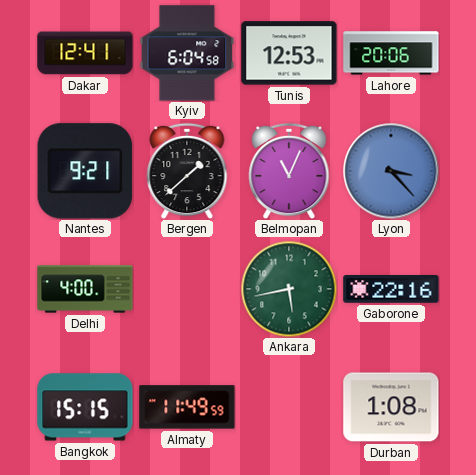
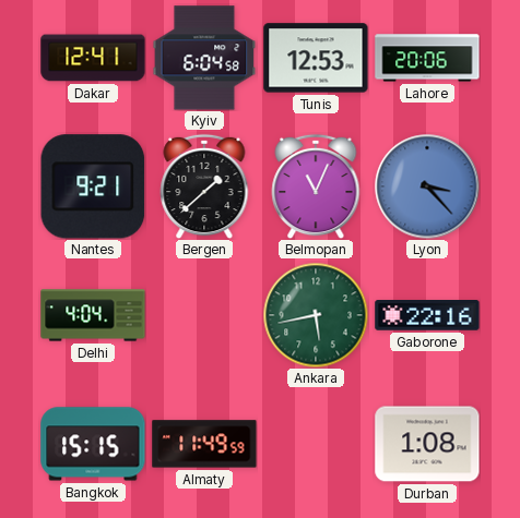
Delhi: 4:00 -> 4:04
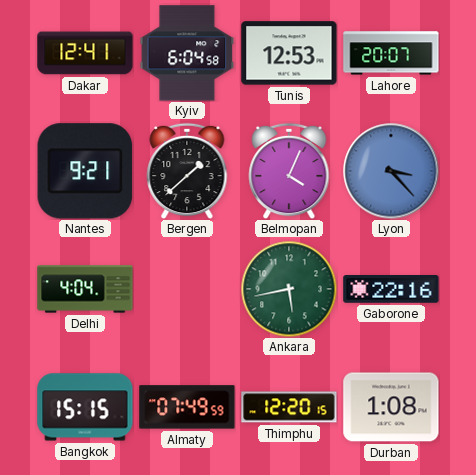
Lahore: 20:06 -> 20:07
Belmopan: 11:04 -> 4:04
Almaty: 11:49 -> 07:49
Thimphu: none -> 12:20
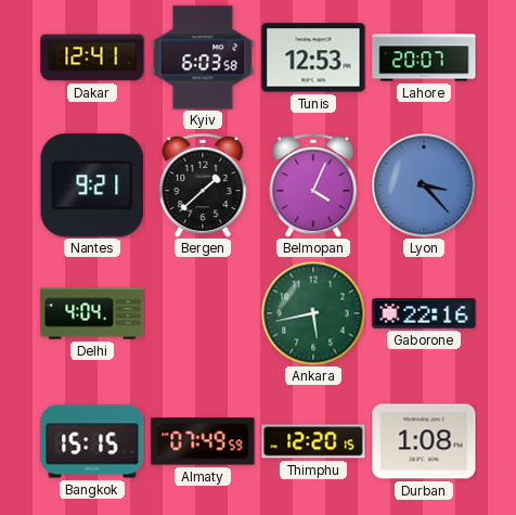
Kyiv: 6:04 -> 6:03
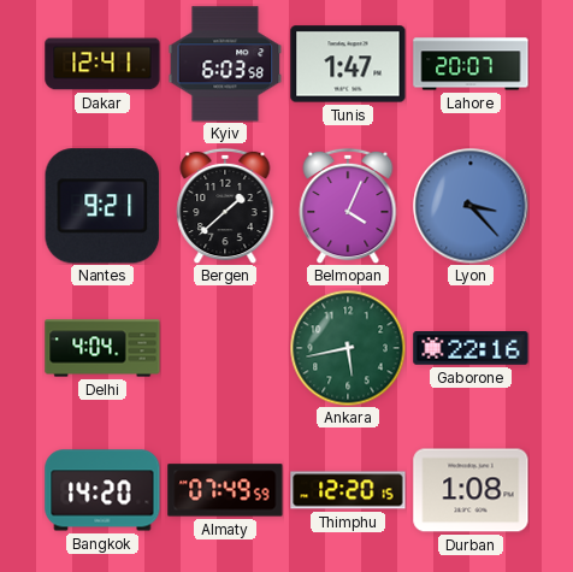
Tunis: 12:53 -> 1:47
Bangkok: 15:15 -> 14:20
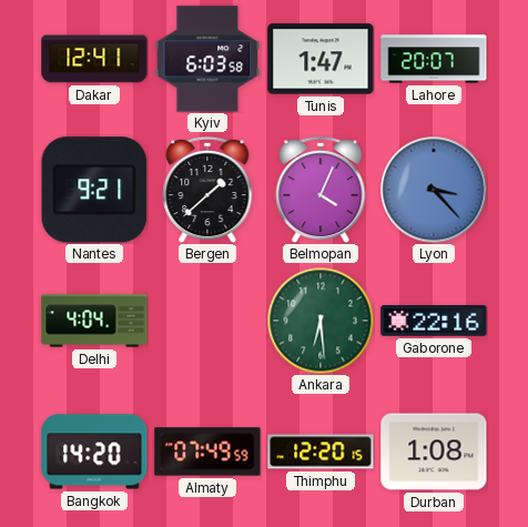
Ankara: 5:43 -> 6:29
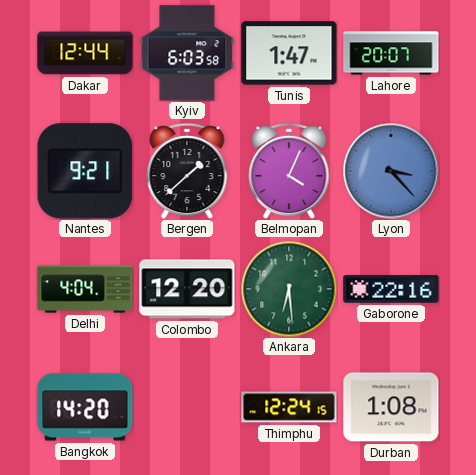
Dakar: 12:41 -> 12:44
Colombo: none -> 12:20
Almaty: 07:49 -> none
Thimphu: 12:20 -> 12:24
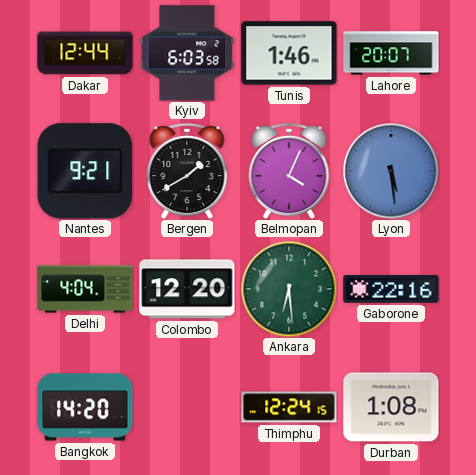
Tunis: 1:47 -> 1:46
Bergen: 1:38 -> 1:40
Lyon: 3:23 -> 5:29
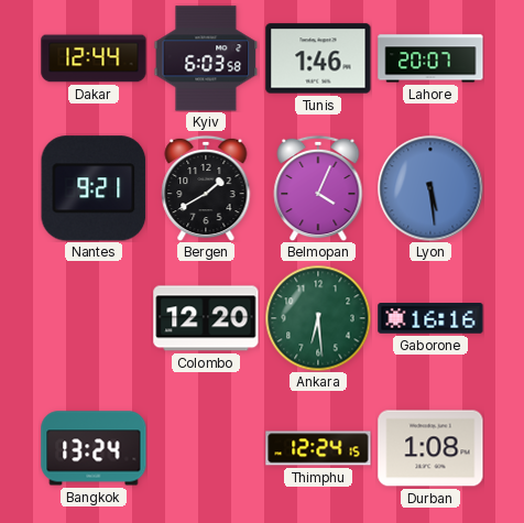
Delhi: 4:04 -> none
Gaborone: 22:16 -> 16:16
Bangkok: 14:20 -> 13:24
